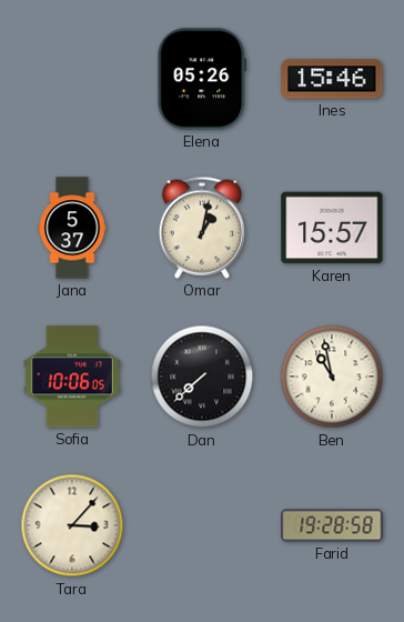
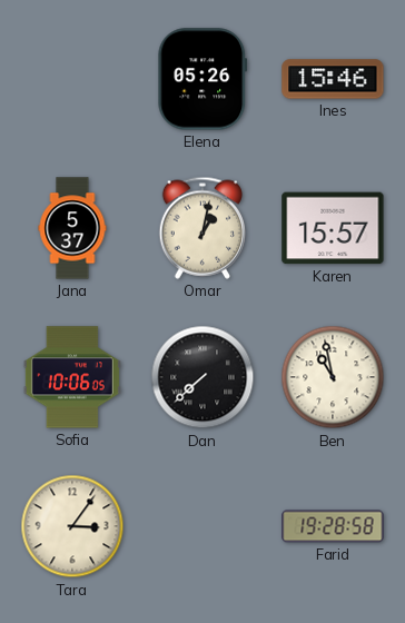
Tara: 3:07 -> 3:06
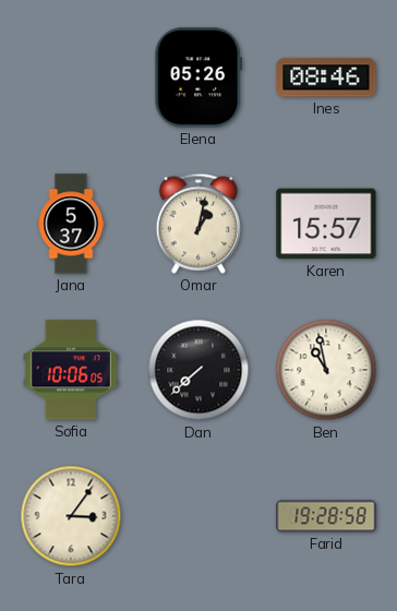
Ines: 15:46 -> 08:46
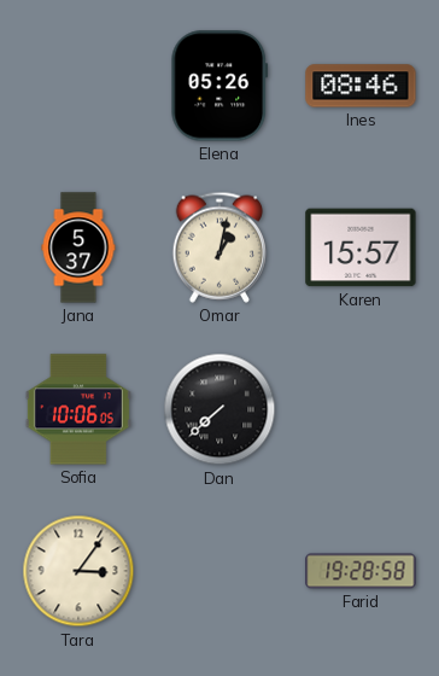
Ben: 10:58 -> none
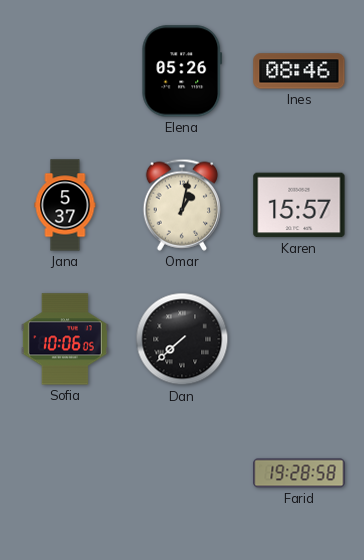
Tara: 3:06 -> none
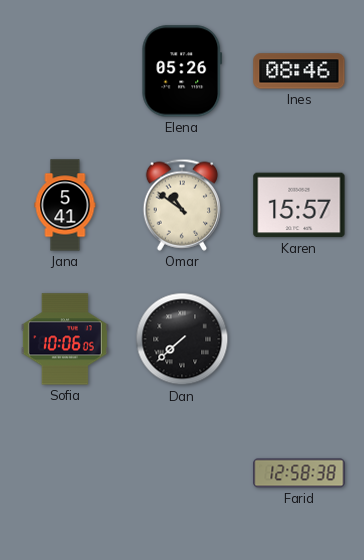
Jana: 5:37 -> 5:41
Omar: 1:02 -> 10:51
Farid: 19:28 -> 12:58
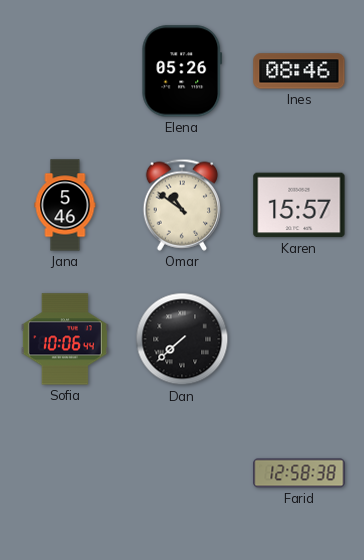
Jana: 5:41 -> 5:46
Sofia: 10:06:05 -> 10:06:44
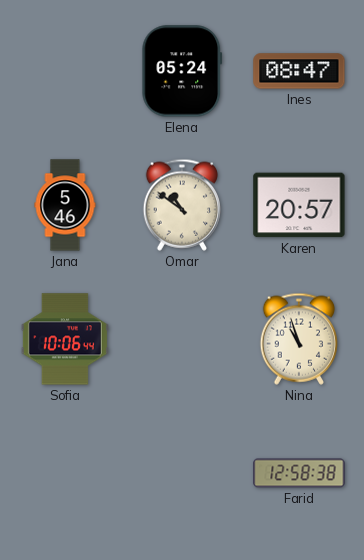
Elena: 05:26 -> 05:24
Ines: 08:46 -> 08:47
Karen: 15:57 -> 20:57
Dan: 7:38 -> none
Nina: none -> 10:57
